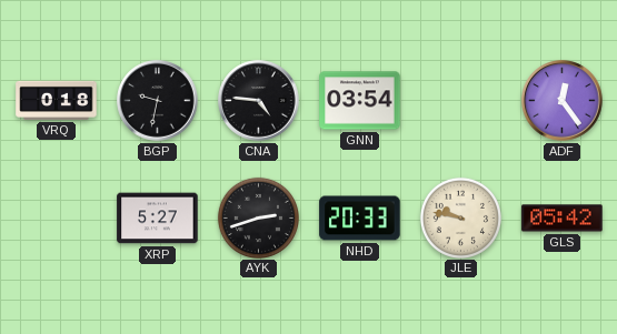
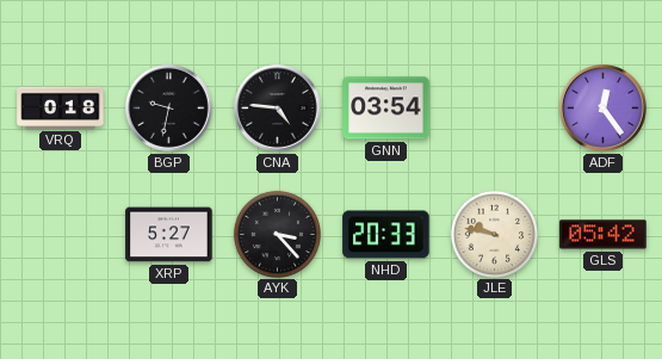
AYK: 2:42 -> 3:23
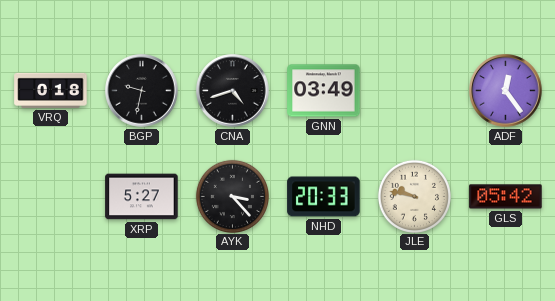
CNA: 4:46 -> 4:42
GNN: 03:54 -> 03:49
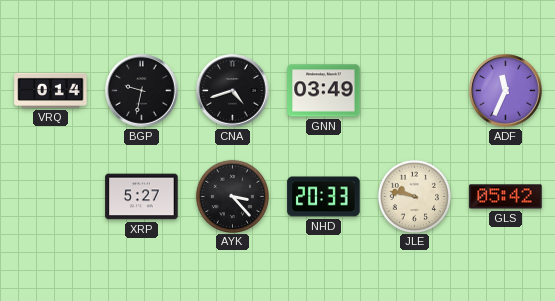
VRQ: 0:18 -> 0:14
ADF: 12:24 -> 11:34
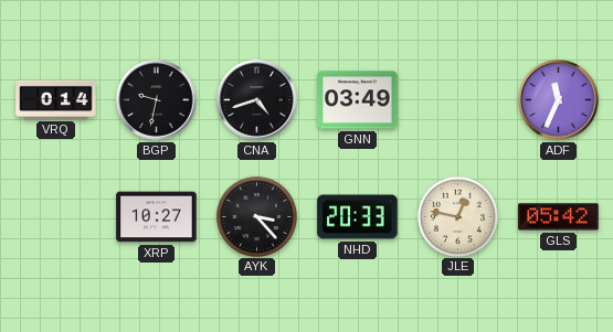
XRP: 5:27 -> 10:27
JLE: 9:47 -> 12:47
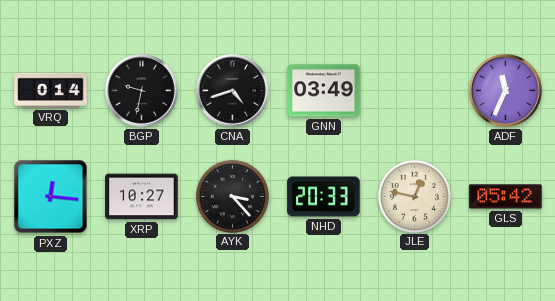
PXZ: none -> 12:16
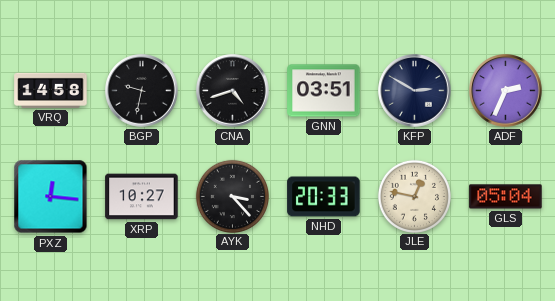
VRQ: 0:14 -> 14:58
GNN: 03:49 -> 03:51
KFP: none -> 2:50
ADF: 11:34 -> 2:34
GLS: 05:42 -> 05:04
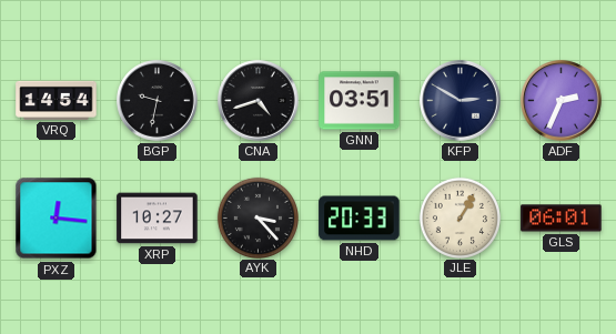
VRQ: 14:58 -> 14:54
JLE: 12:47 -> 1:05
GLS: 05:04 -> 06:01
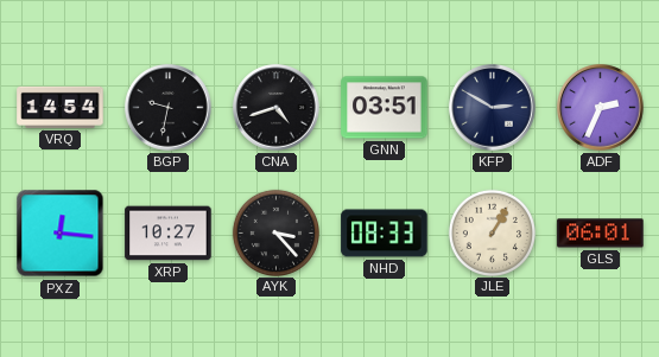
NHD: 20:33 -> 08:33
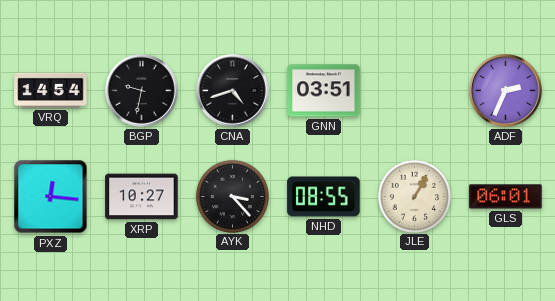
KFP: 2:50 -> none
NHD: 08:33 -> 08:55
